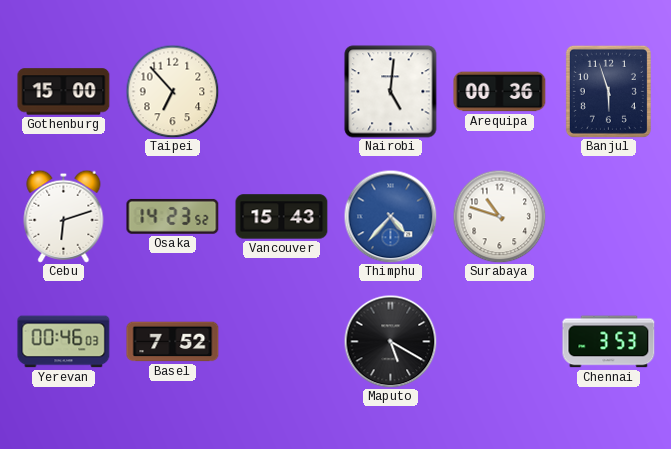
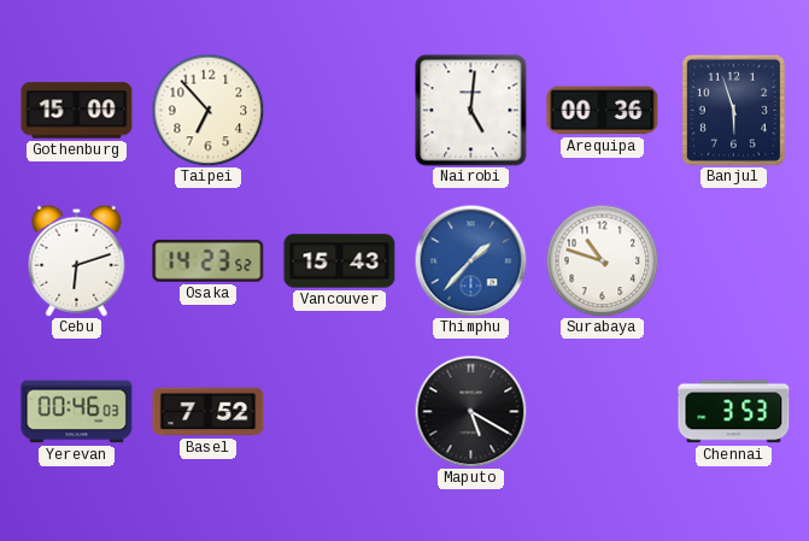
Thimphu: 4:37 -> 1:37
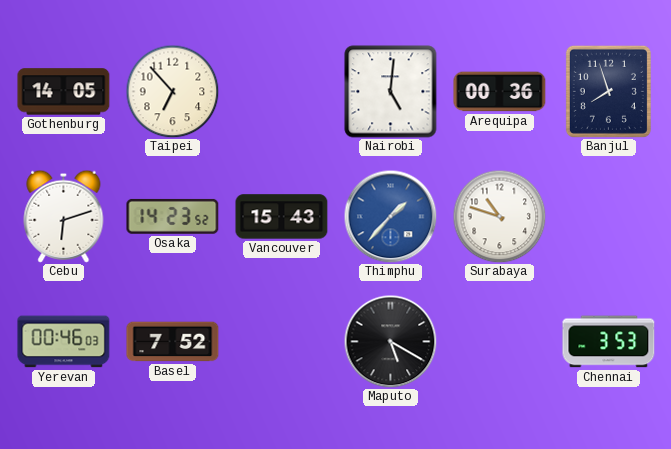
Gothenburg: 15:00 -> 14:05
Banjul: 5:57 -> 7:57
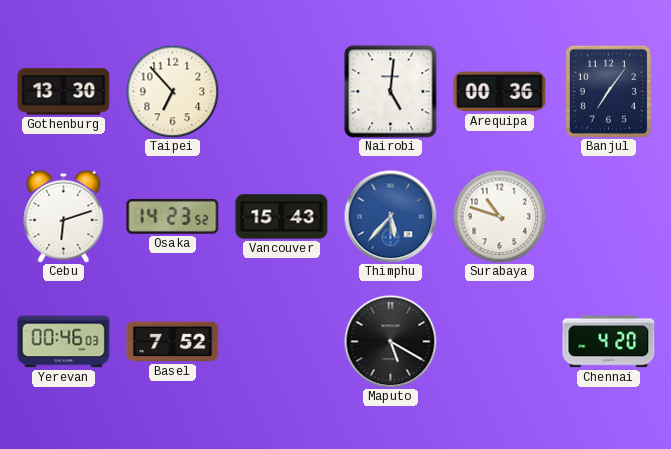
Gothenburg: 14:05 -> 13:30
Banjul: 7:57 -> 7:06
Thimphu: 1:37 -> 5:37
Chennai: 3:53 -> 4:20
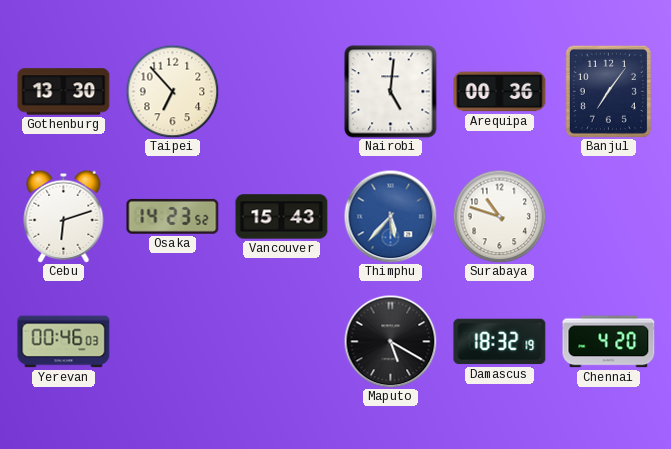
Basel: 7:52 -> none
Damascus: none -> 18:32
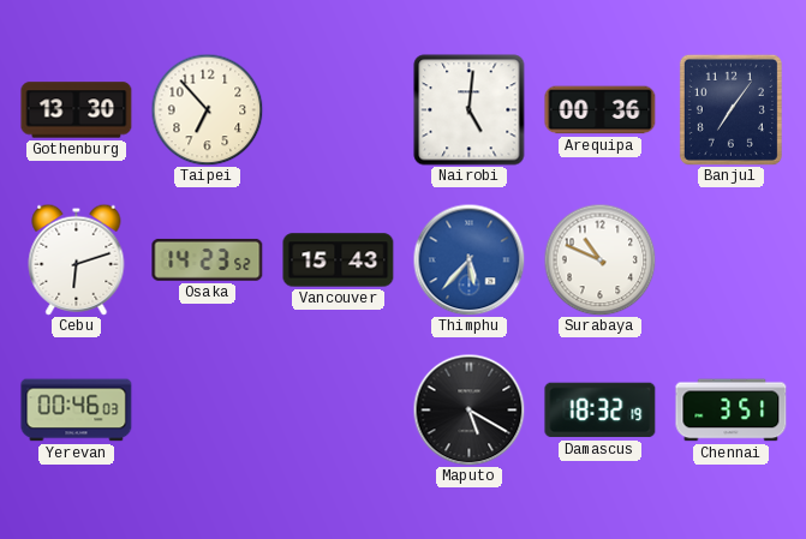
Surabaya: 10:48 -> 10:49
Chennai: 4:20 -> 3:51
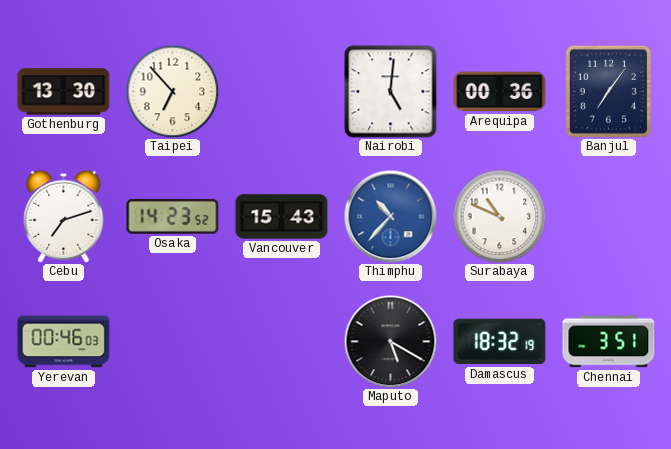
Cebu: 6:12 -> 7:12
Thimphu: 5:37 -> 10:37
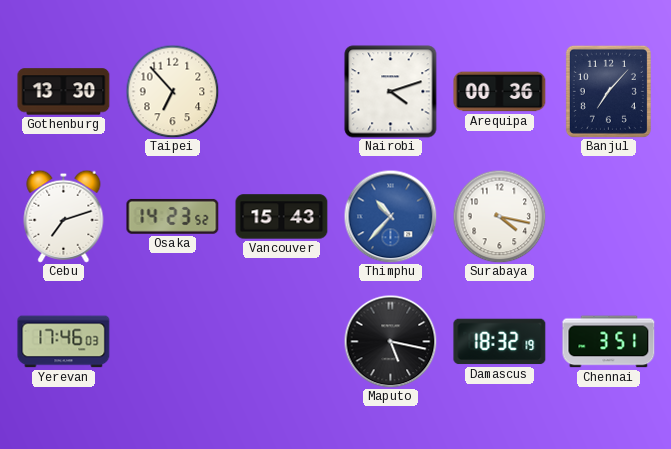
Nairobi: 5:01 -> 4:12
Banjul: 7:06 -> 7:07
Surabaya: 10:49 -> 4:17
Yerevan: 00:46 -> 17:46
Maputo: 5:20 -> 5:17
